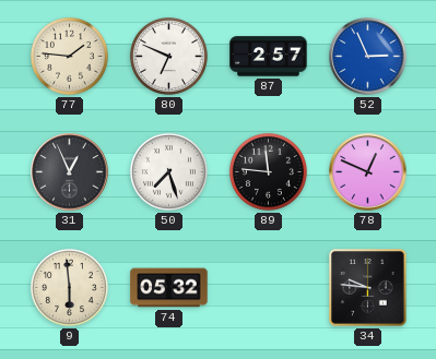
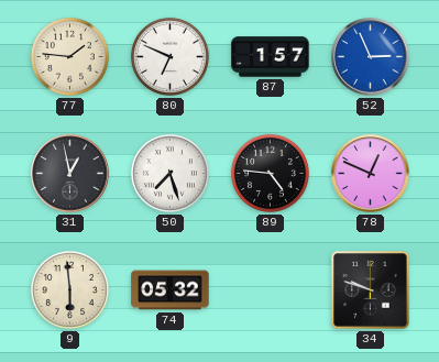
87: 2:57 -> 1:57
31: 12:56 -> 12:58
89: 11:46 -> 4:46
34: 9:46 -> 9:48
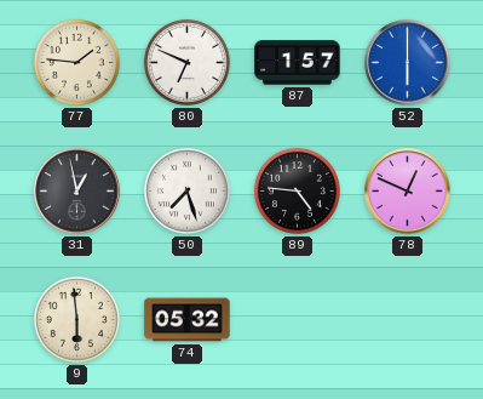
52: 2:56 -> 6:00
34: 9:48 -> none
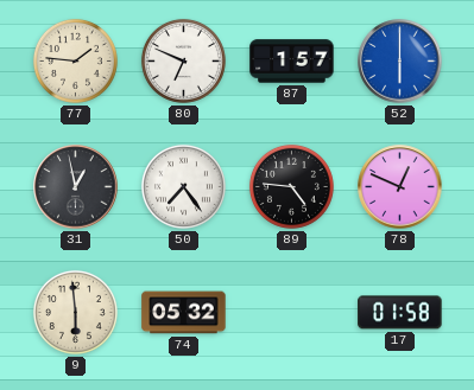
50: 7:27 -> 7:24
17: none -> 01:58
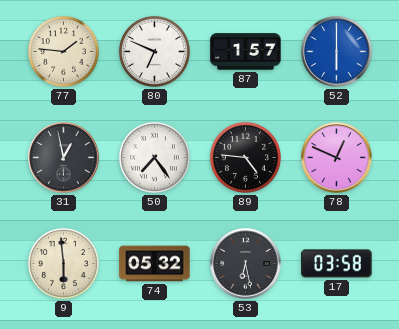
53: none -> 6:28
17: 01:58 -> 03:58
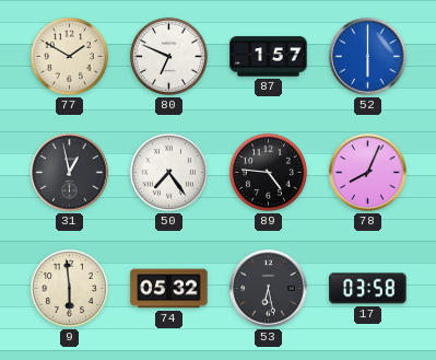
77: 1:46 -> 1:50
78: 12:49 -> 8:04
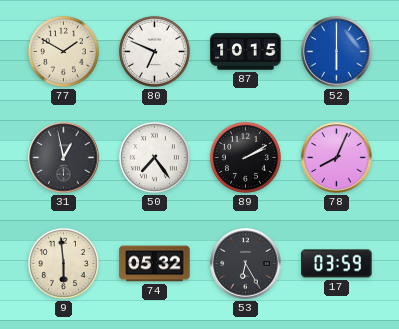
87: 1:57 -> 10:15
89: 4:46 -> 2:10
53: 6:28 -> 6:25
17: 03:58 -> 03:59
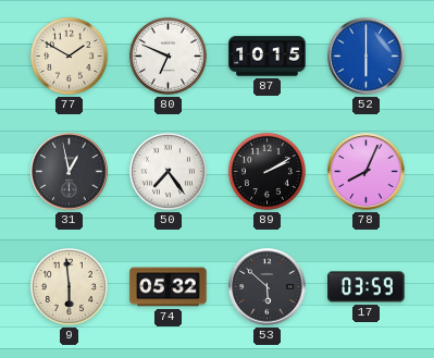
53: 6:25 -> 5:52
